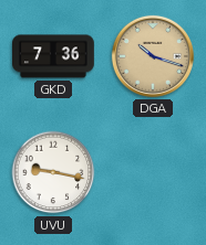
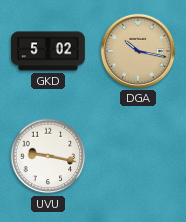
GKD: 7:36 -> 5:02
DGA: 10:18 -> 10:17
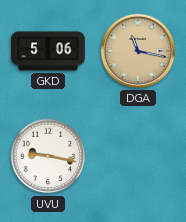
GKD: 5:02 -> 5:06
DGA: 10:17 -> 11:17
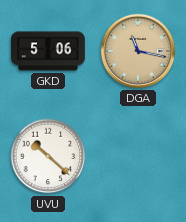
UVU: 9:17 -> 10:22
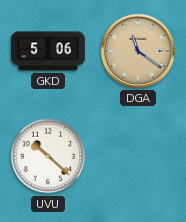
DGA: 11:17 -> 11:21
